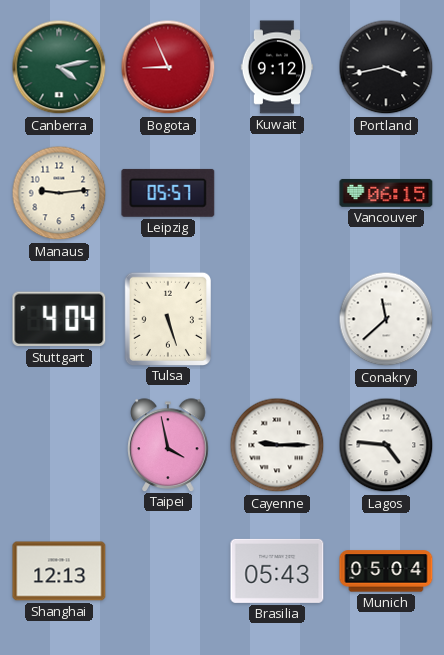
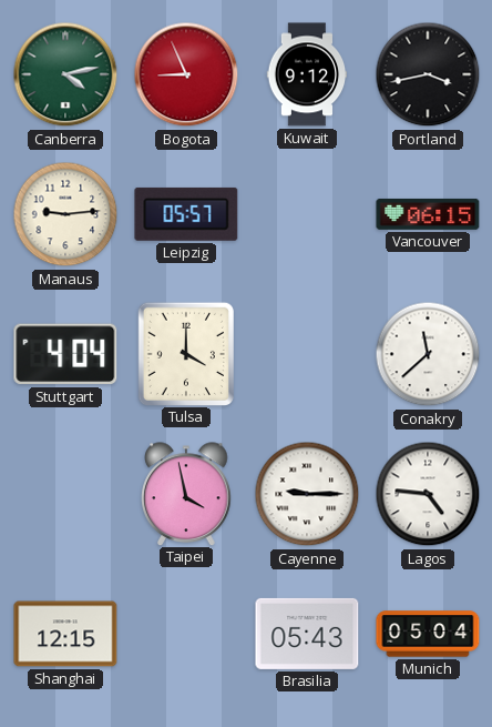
Tulsa: 5:27 -> 4:00
Shanghai: 12:13 -> 12:15
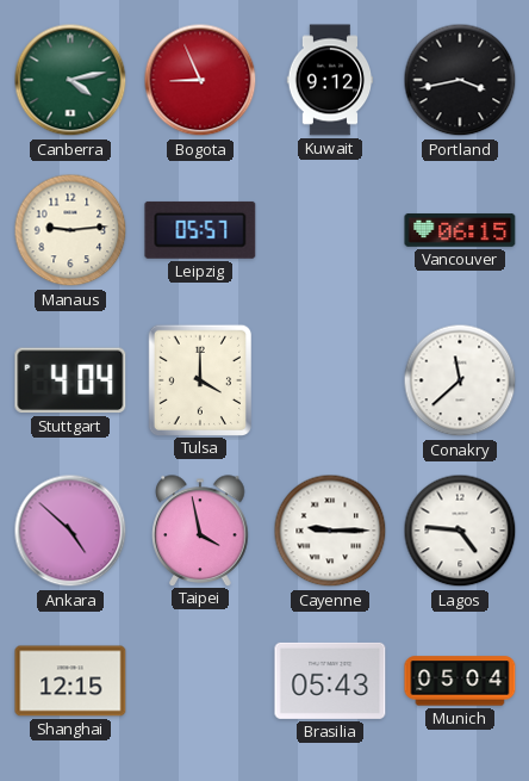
Ankara: none -> 4:52
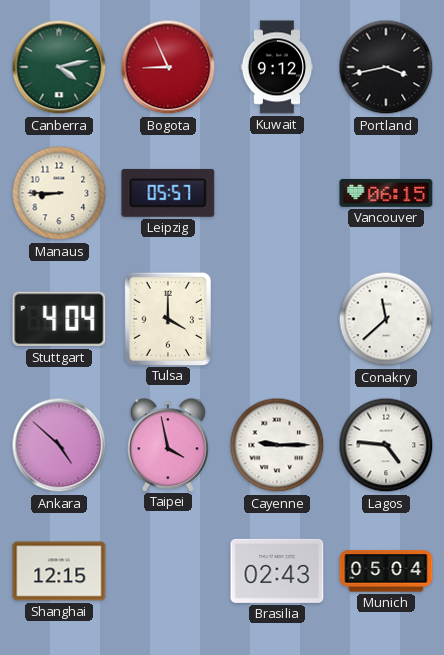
Manaus: 9:14 -> 8:45
Brasilia: 05:43 -> 02:43
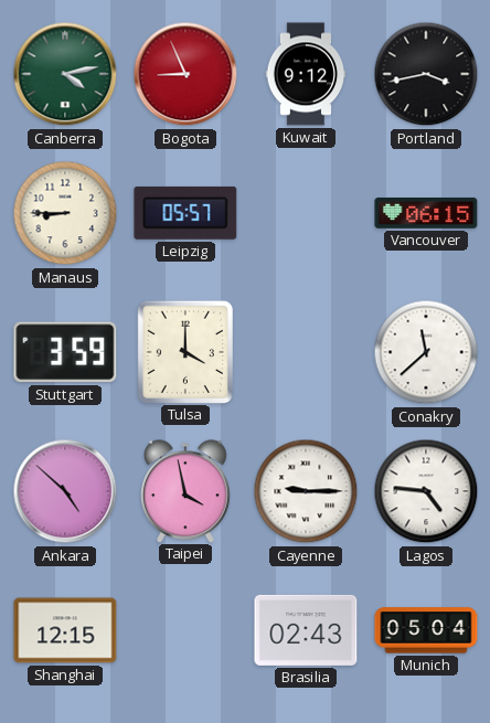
Stuttgart: 4:04 -> 3:59
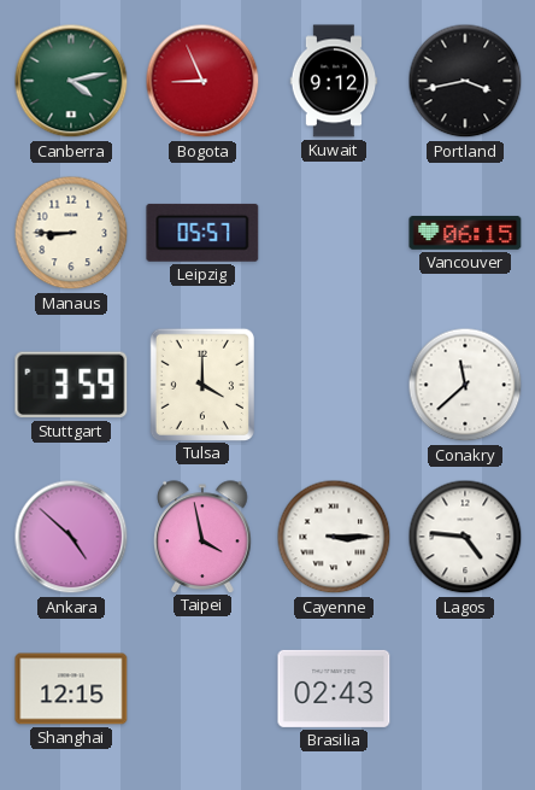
Cayenne: 9:15 -> 3:15
Munich: 05:04 -> none
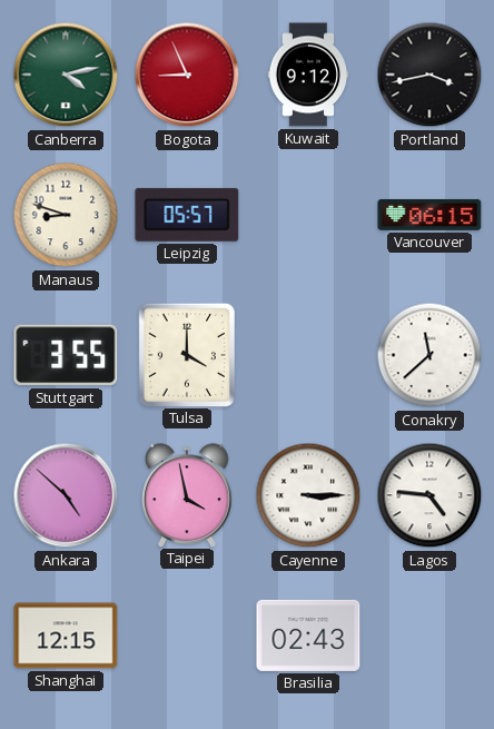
Manaus: 8:45 -> 8:48
Stuttgart: 3:59 -> 3:55
